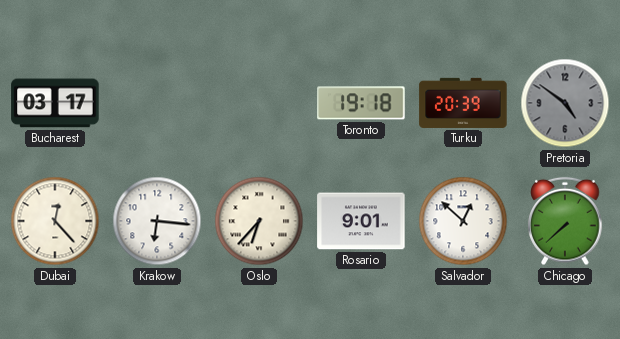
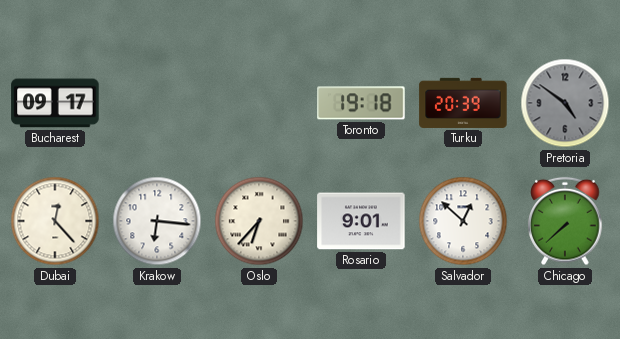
Bucharest: 03:17 -> 09:17
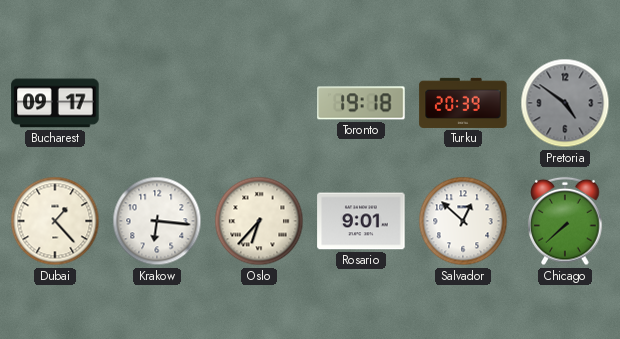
Dubai: 12:23 -> 1:23
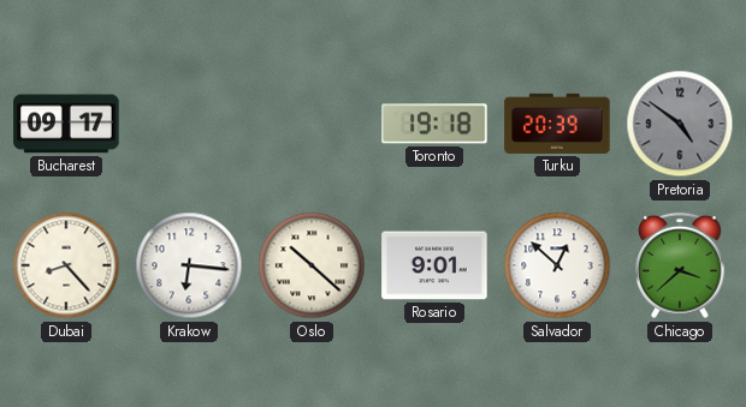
Dubai: 1:23 -> 8:23
Oslo: 6:37 -> 10:22
Chicago: 7:38 -> 3:38
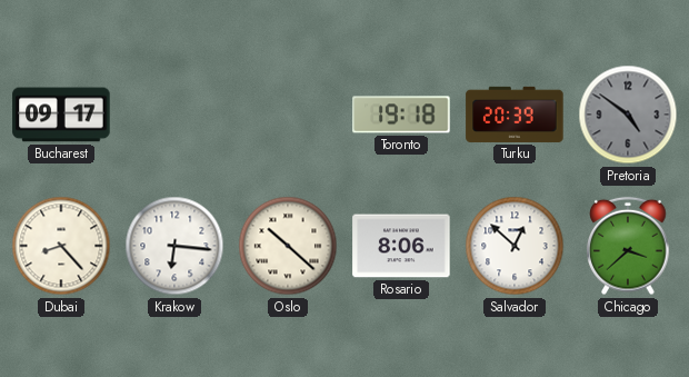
Rosario: 9:01 -> 8:06
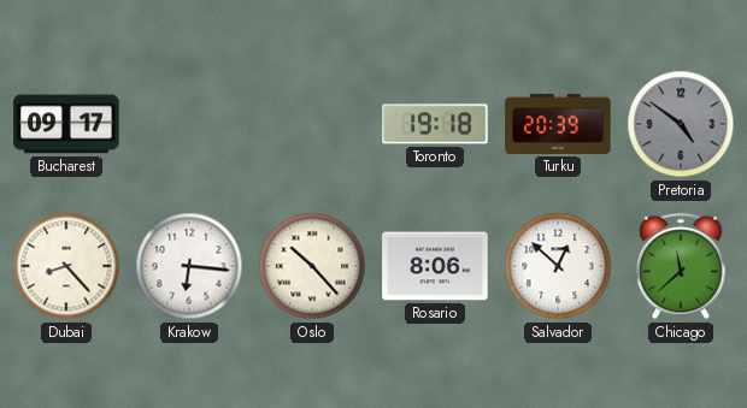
Oslo: 10:22 -> 10:23
Chicago: 3:38 -> 11:38
